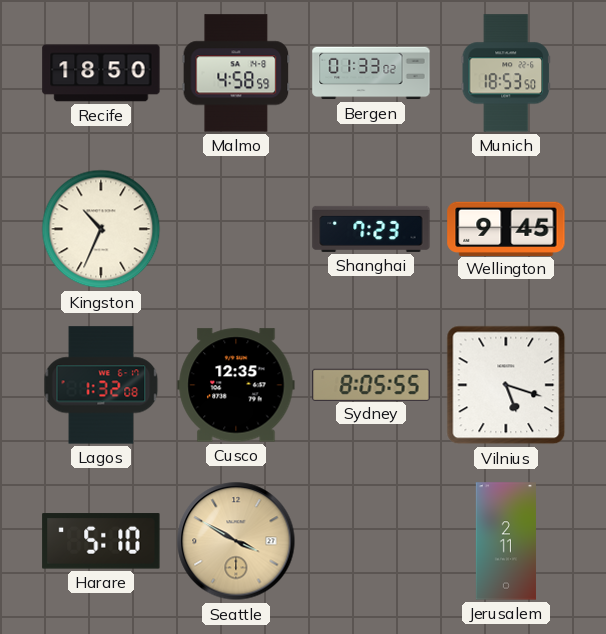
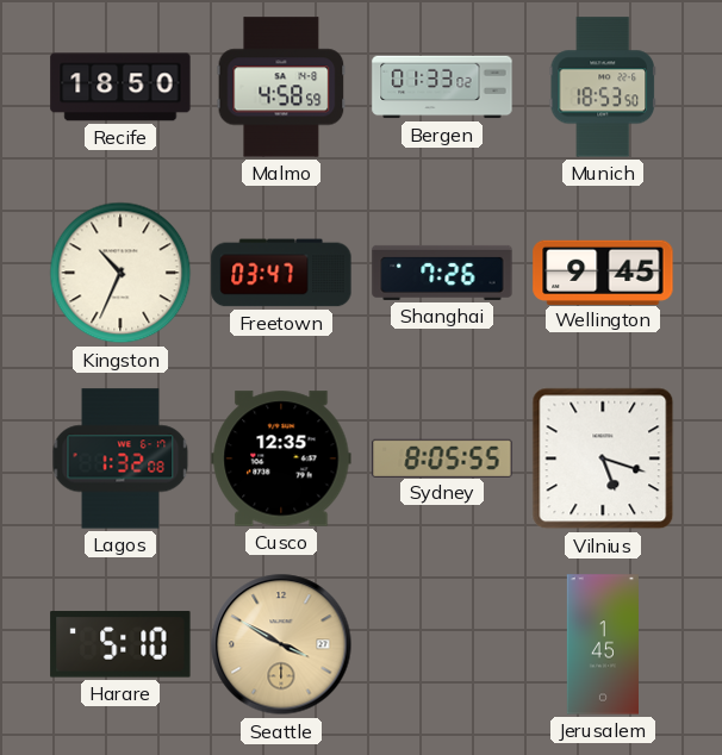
Freetown: none -> 03:47
Shanghai: 7:23 -> 7:26
Jerusalem: 2:11 -> 1:45
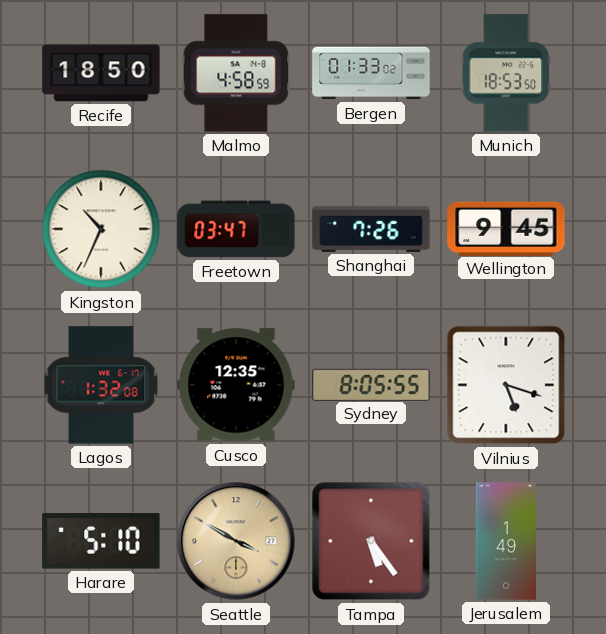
Tampa: none -> 5:24
Jerusalem: 1:45 -> 1:49
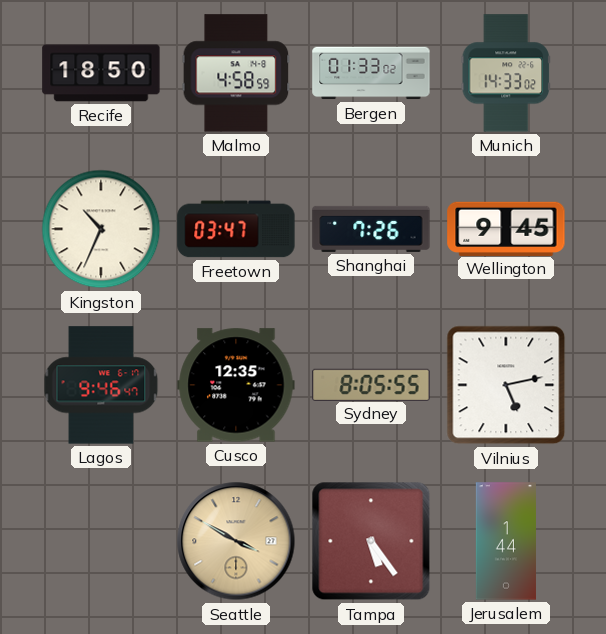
Munich: 18:53 -> 14:33
Lagos: 1:32 -> 9:46
Vilnius: 5:18 -> 5:13
Harare: 5:10 -> none
Jerusalem: 1:49 -> 1:44
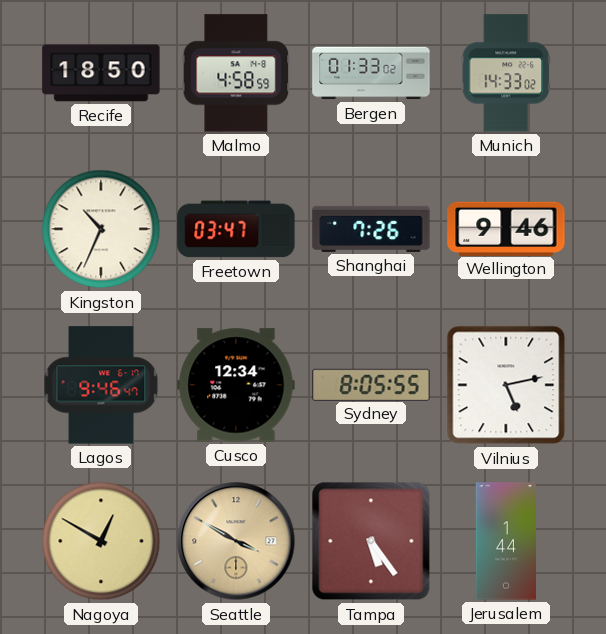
Wellington: 9:45 -> 9:46
Cusco: 12:35 -> 12:34
Nagoya: none -> 12:50
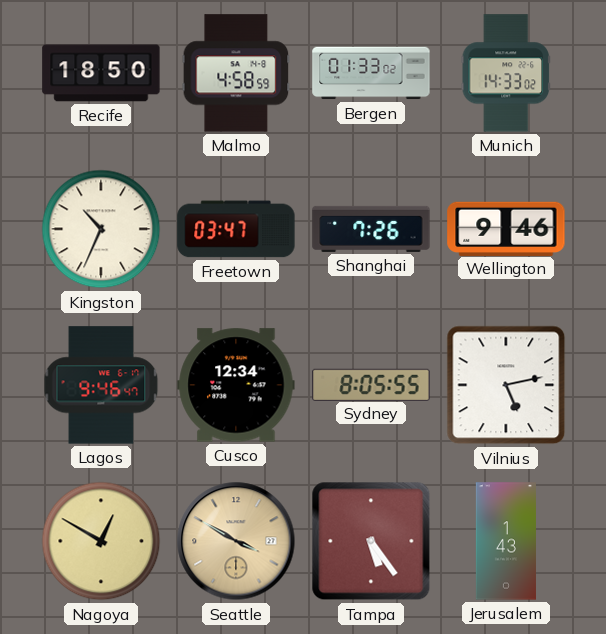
Jerusalem: 1:44 -> 1:43
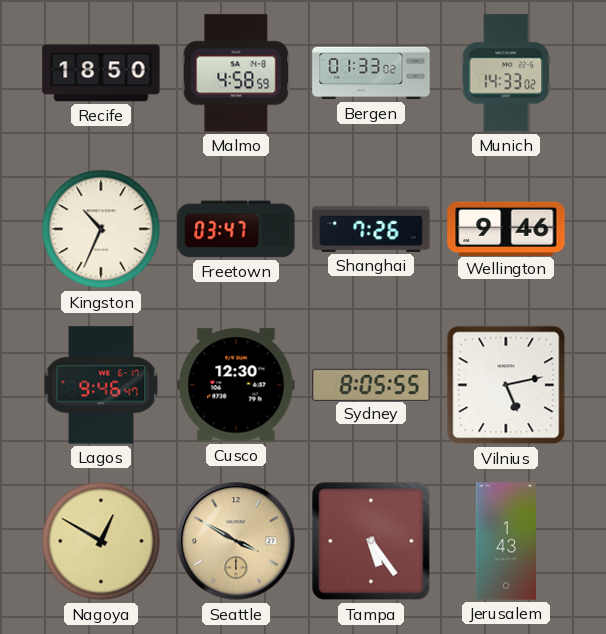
Cusco: 12:34 -> 12:30
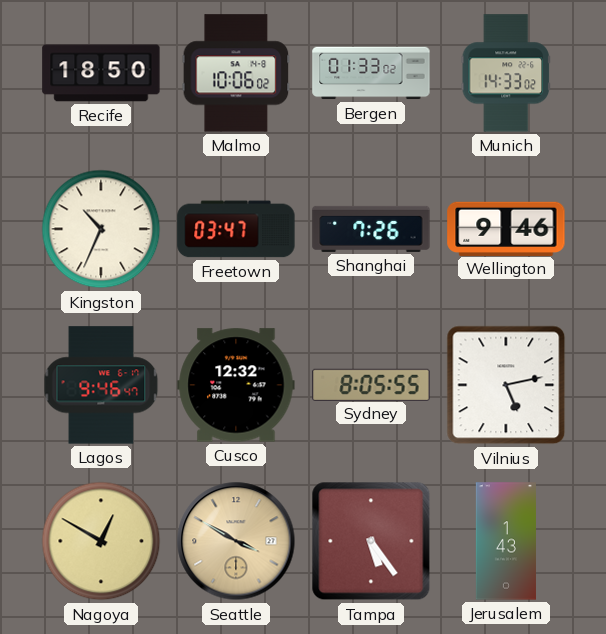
Malmo: 4:58 -> 10:06
Cusco: 12:30 -> 12:32
